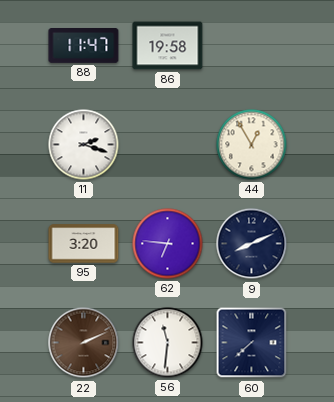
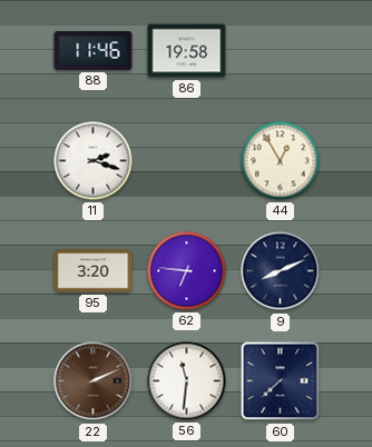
88: 11:47 -> 11:46
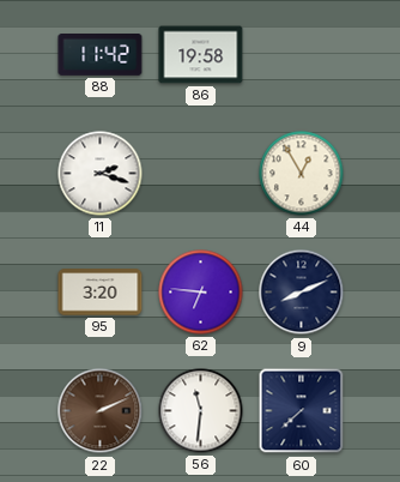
88: 11:46 -> 11:42
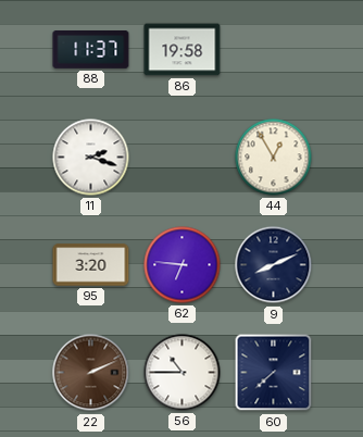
88: 11:42 -> 11:37
56: 11:31 -> 10:45
